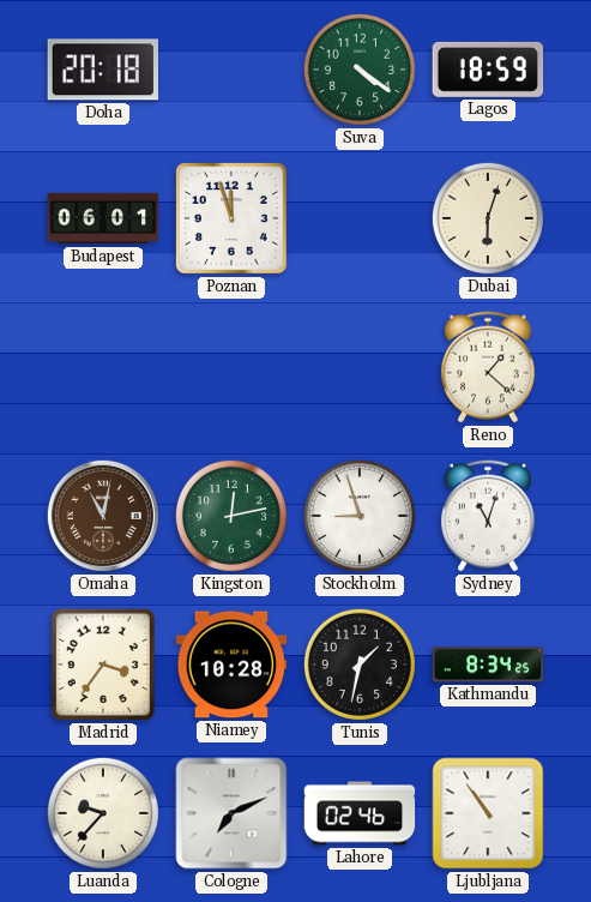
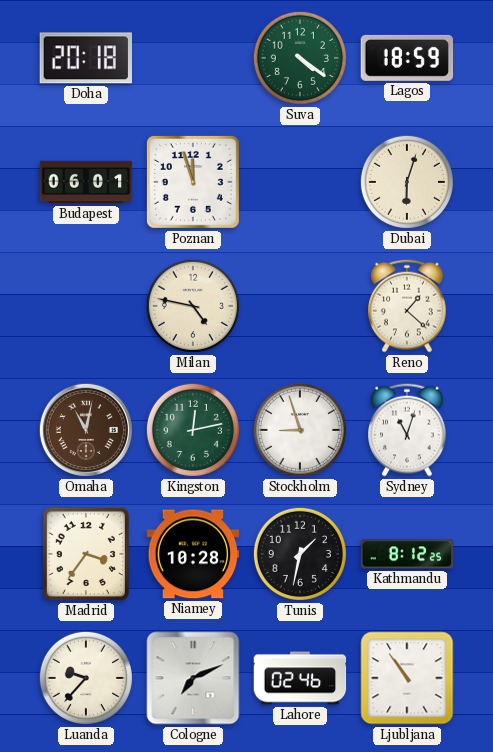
Milan: none -> 4:47
Kathmandu: 8:34 -> 8:12
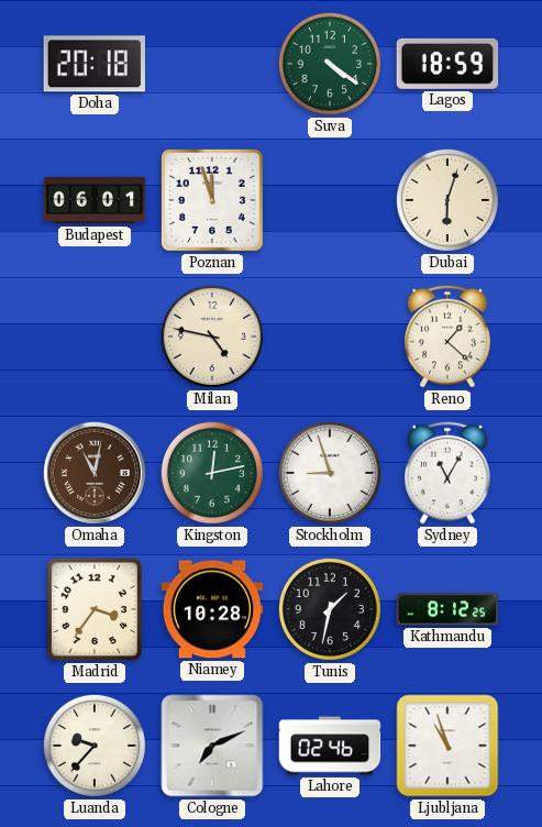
Sydney: 11:03 -> 11:05
Ljubljana: 10:54 -> 10:57
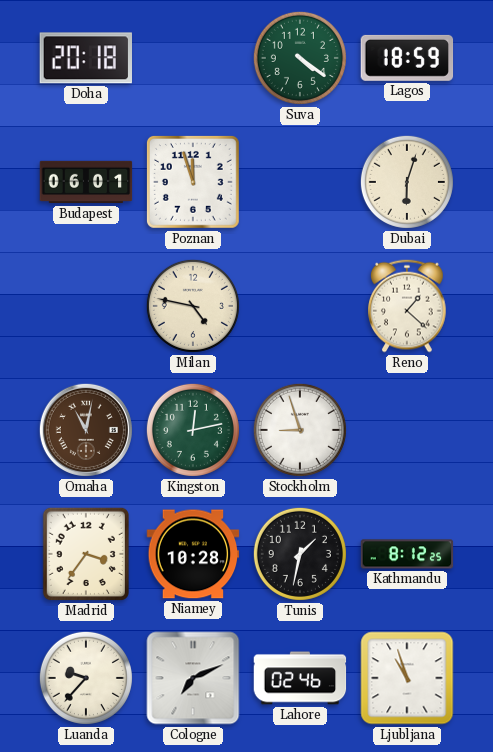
Sydney: 11:05 -> none
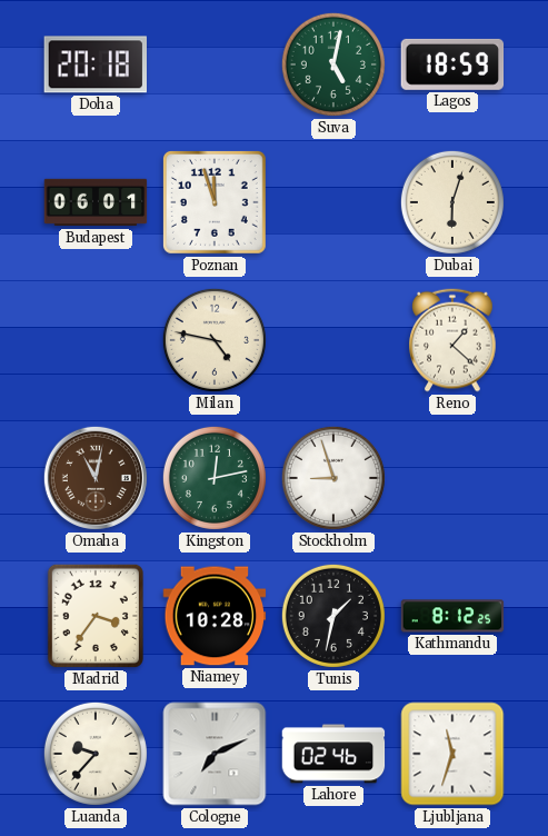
Suva: 4:21 -> 5:02
Ljubljana: 10:57 -> 11:33
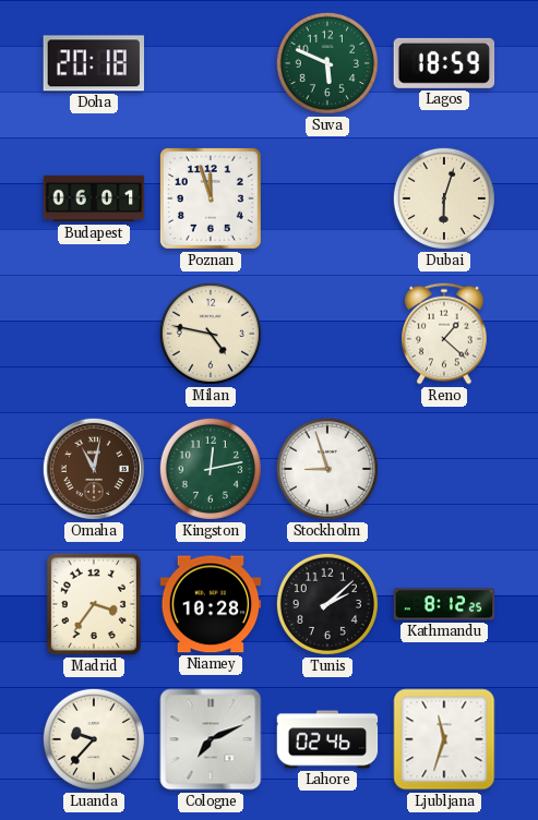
Suva: 5:02 -> 5:49
Tunis: 1:32 -> 2:08
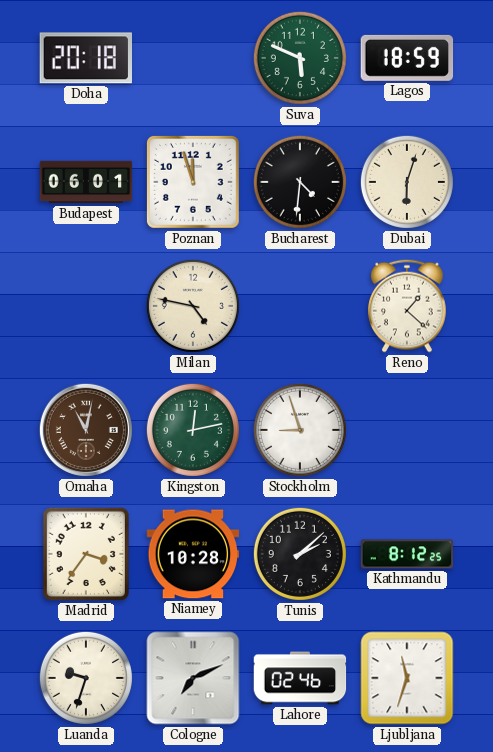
Bucharest: none -> 4:31
Luanda: 9:37 -> 9:33
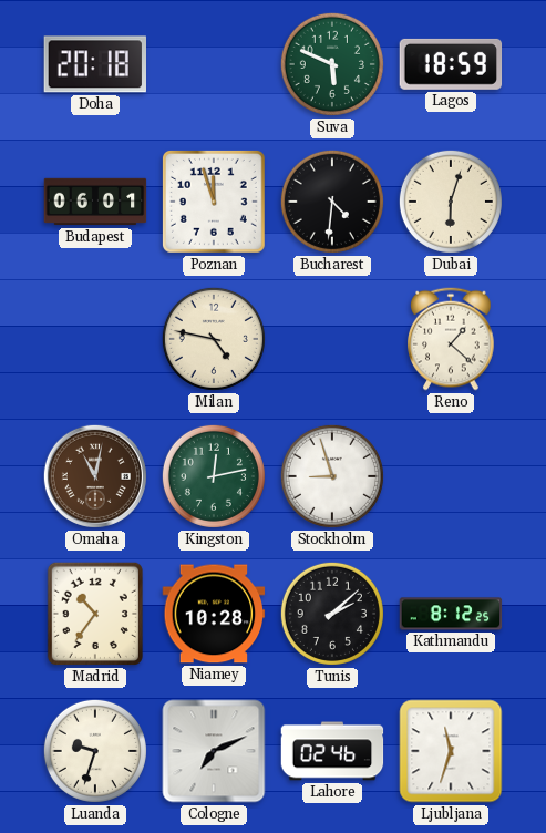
Madrid: 3:36 -> 10:36
